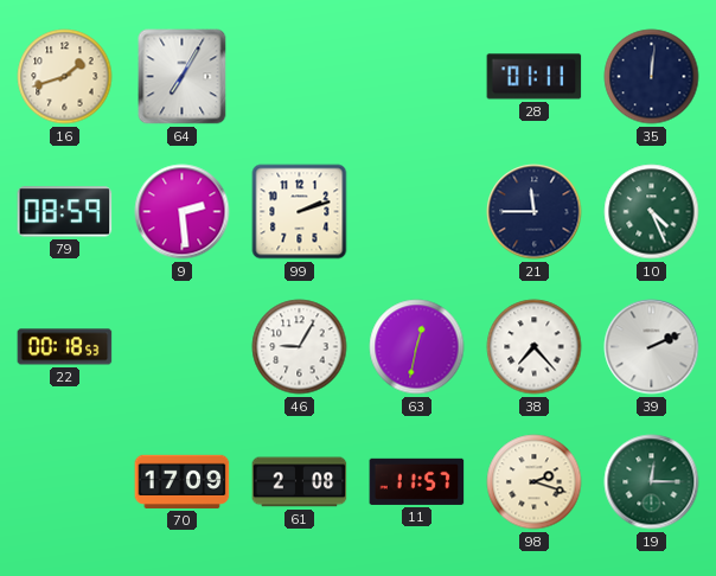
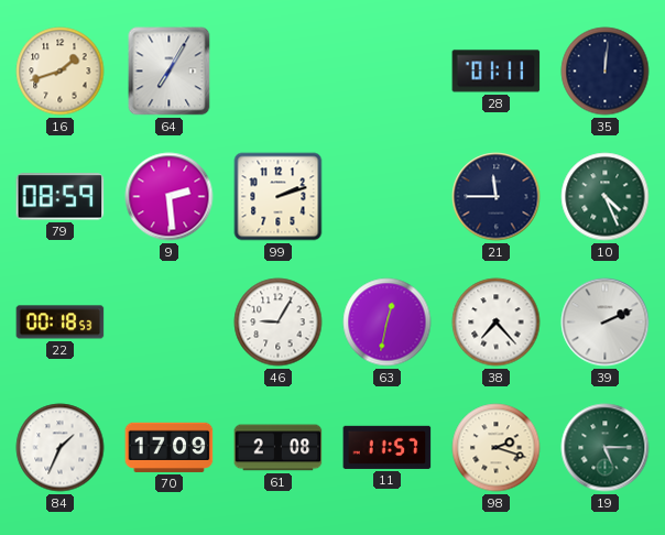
84: none -> 1:34
19: 12:15 -> 5:15
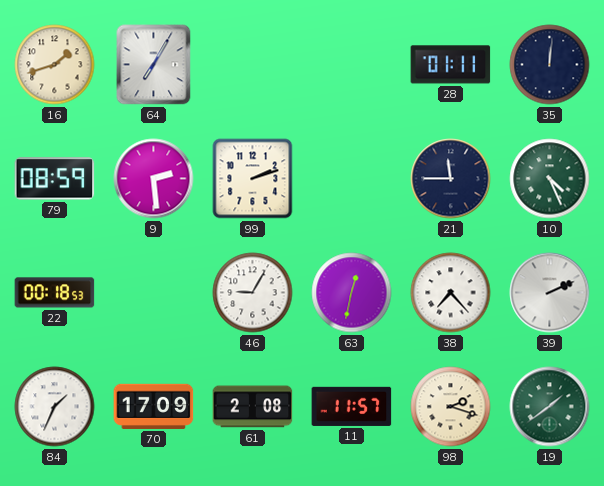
19: 5:15 -> 1:39
